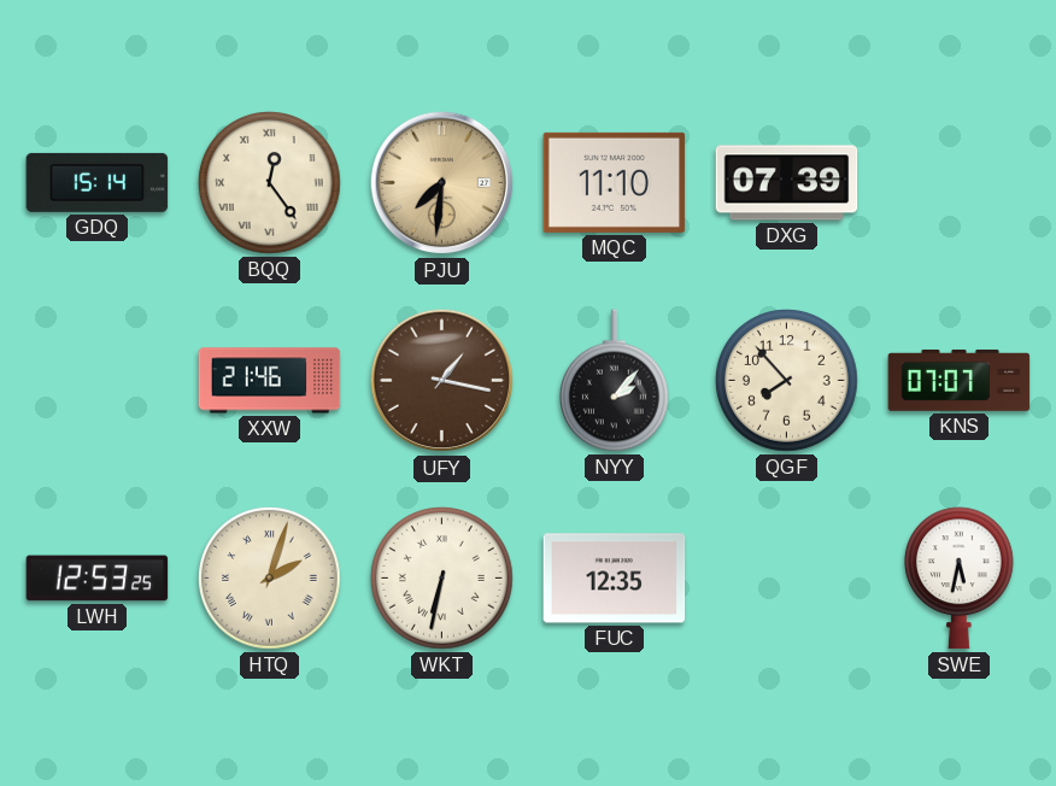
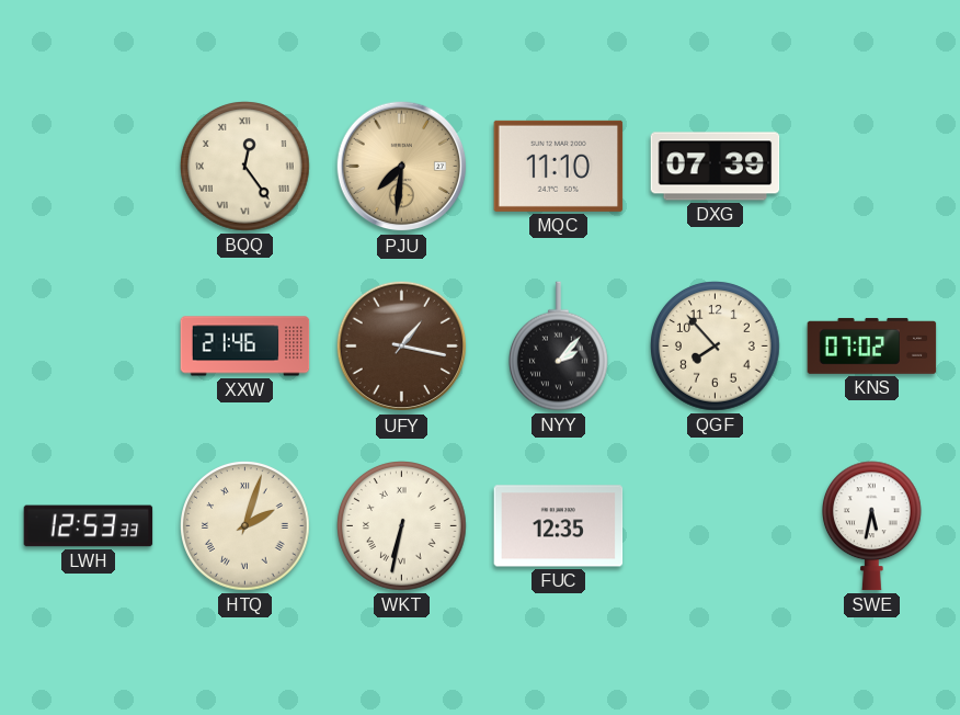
GDQ: 15:14 -> none
KNS: 07:07 -> 07:02
LWH: 12:53:25 -> 12:53:33
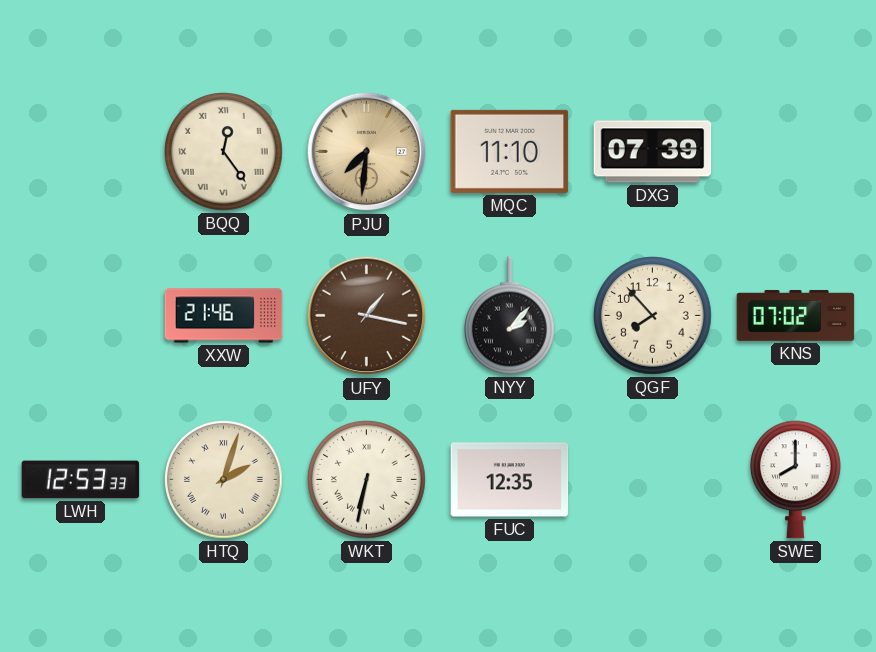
SWE: 5:32 -> 8:00
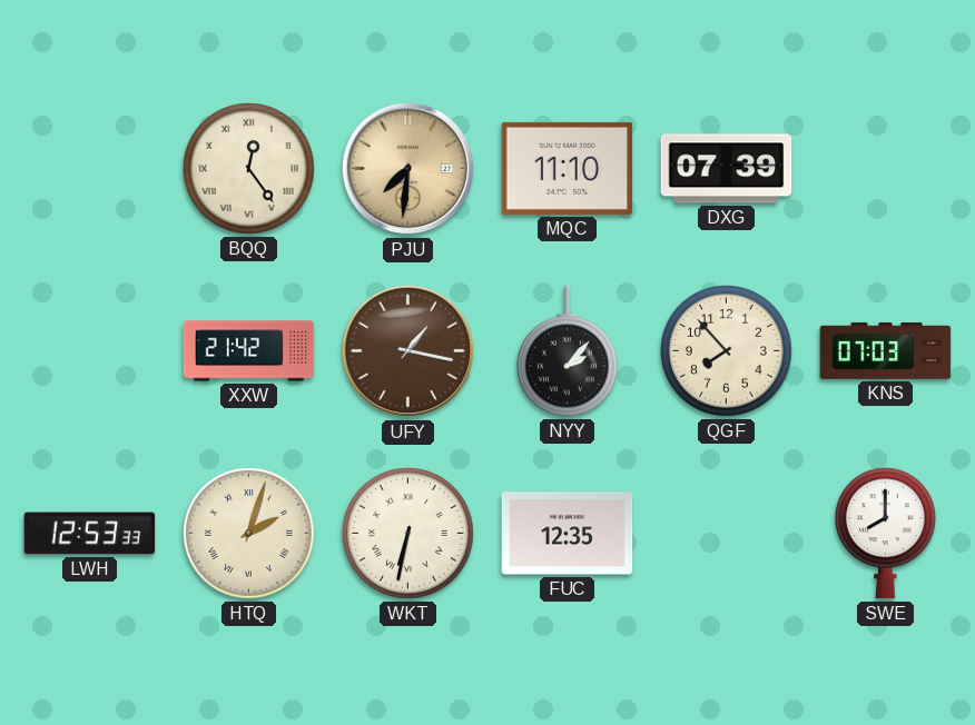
XXW: 21:46 -> 21:42
KNS: 07:02 -> 07:03
